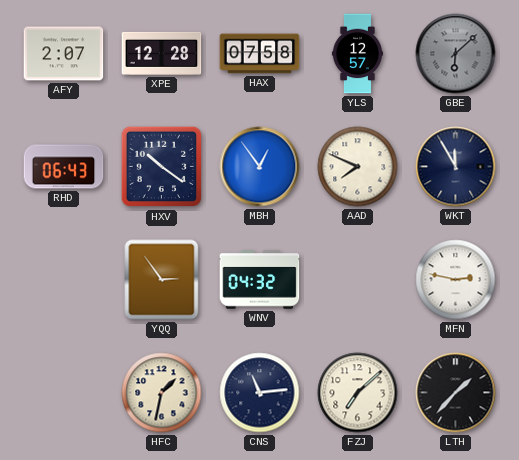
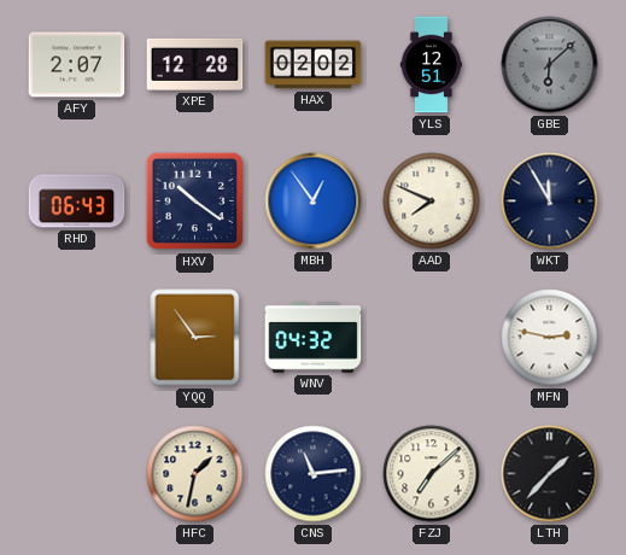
HAX: 07:58 -> 02:02
YLS: 12:57 -> 12:51
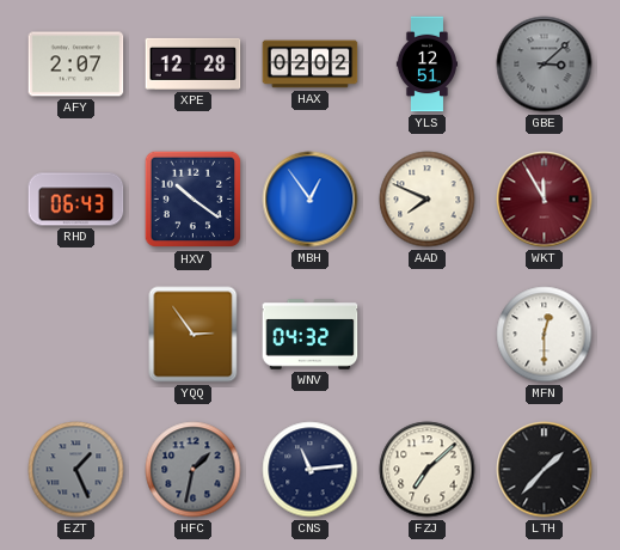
GBE: 6:08 -> 3:08
WKT dial: navy -> burgundy
MFN: 2:47 -> 12:30
EZT: none -> 1:26
HFC dial: cream -> grey
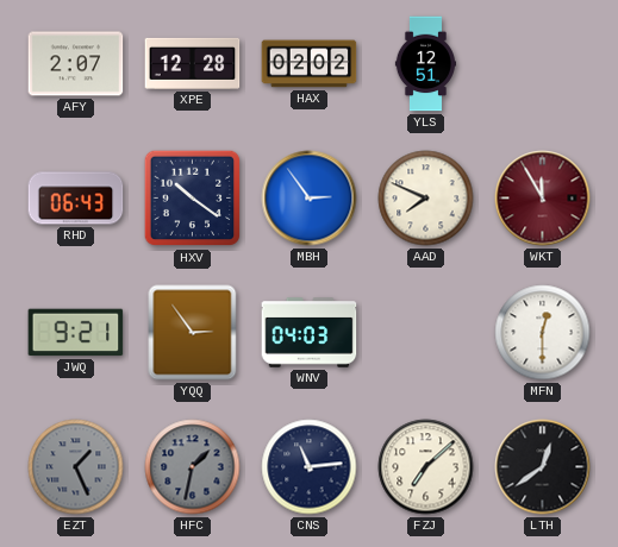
GBE: 3:08 -> none
MBH: 12:54 -> 2:54
JWQ: none -> 9:21
WNV: 04:32 -> 04:03
LTH: 1:37 -> 12:39
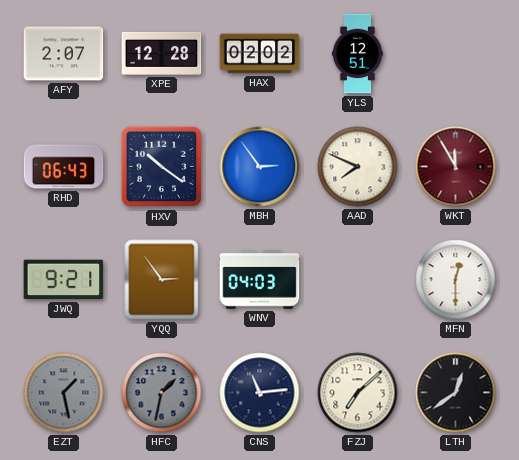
EZT: 1:26 -> 1:28
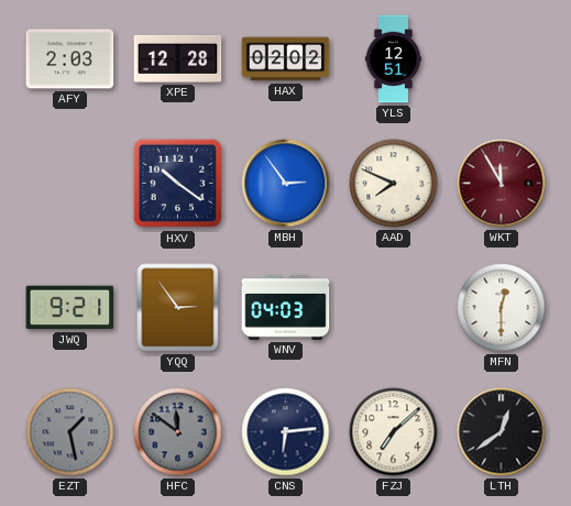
AFY: 2:07 -> 2:03
RHD: 06:43 -> none
HFC: 1:32 -> 11:51
CNS: 11:14 -> 6:14
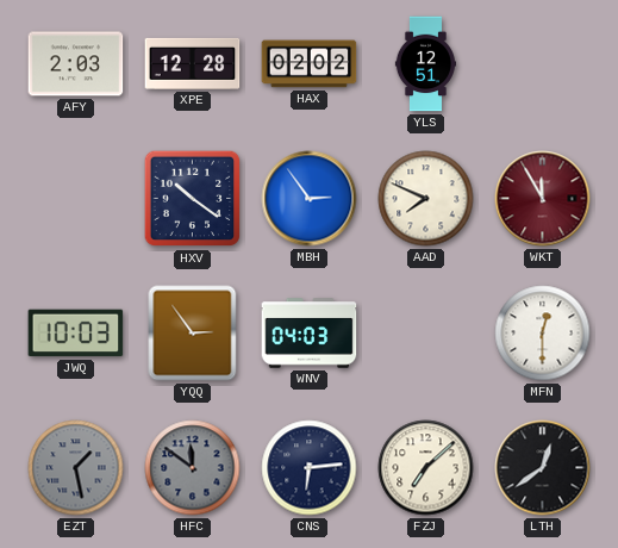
JWQ: 9:21 -> 10:03
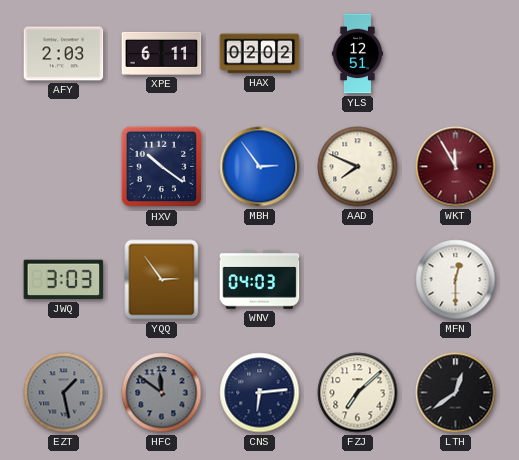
XPE: 12:28 -> 6:11
JWQ: 10:03 -> 3:03
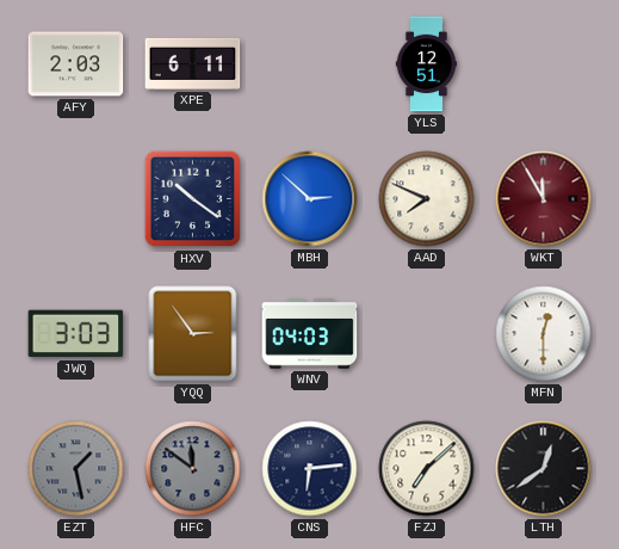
HAX: 02:02 -> none
MBH: 2:54 -> 2:52
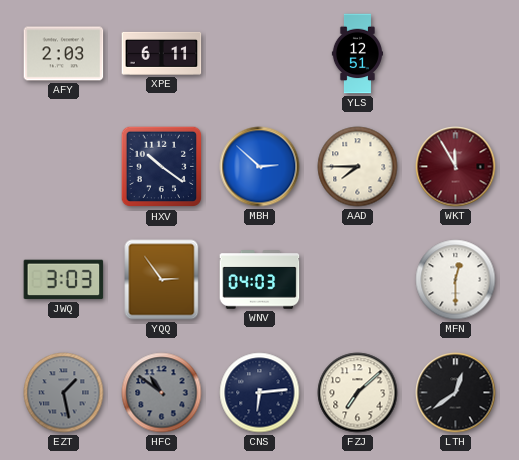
AAD: 7:49 -> 7:45
HFC: 11:51 -> 10:51
